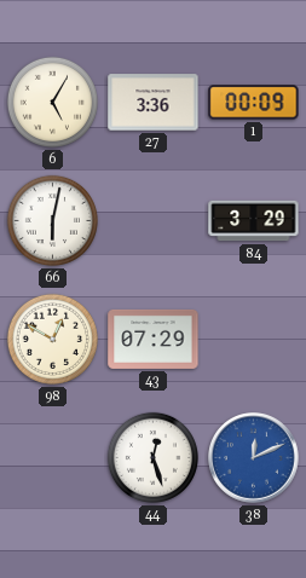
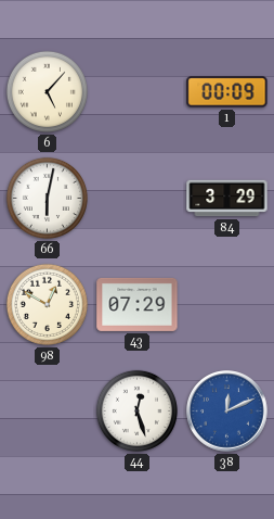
6: 5:05 -> 5:07
27: 3:36 -> none
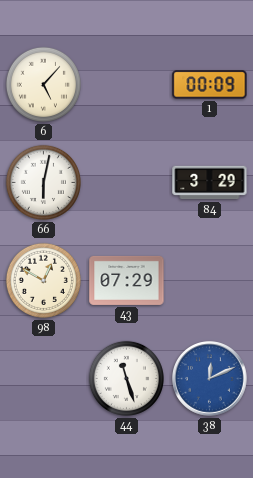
44: 12:27 -> 11:27
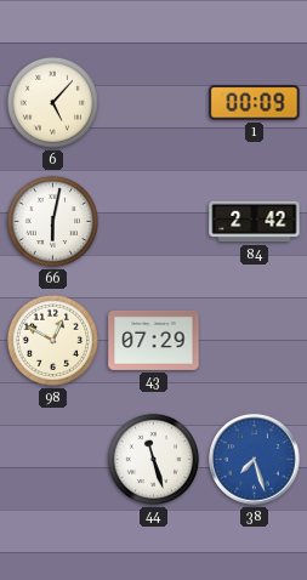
84: 3:29 -> 2:42
38: 12:11 -> 7:27
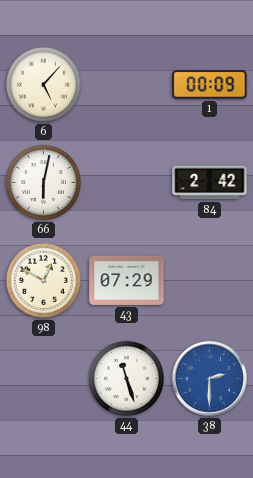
38: 7:27 -> 2:30
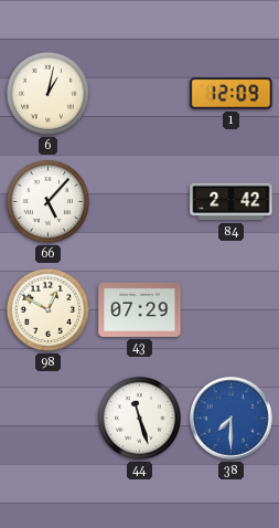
6: 5:07 -> 1:02
1: 00:09 -> 12:09
66: 6:02 -> 5:07
38: 2:30 -> 7:30
